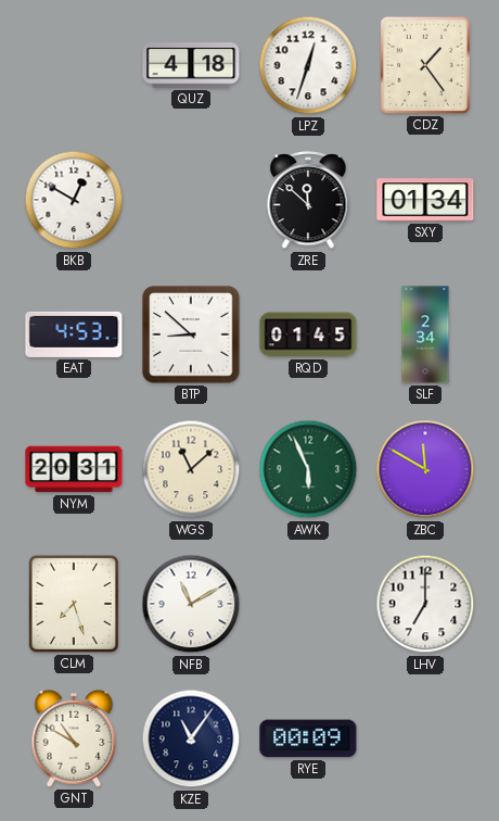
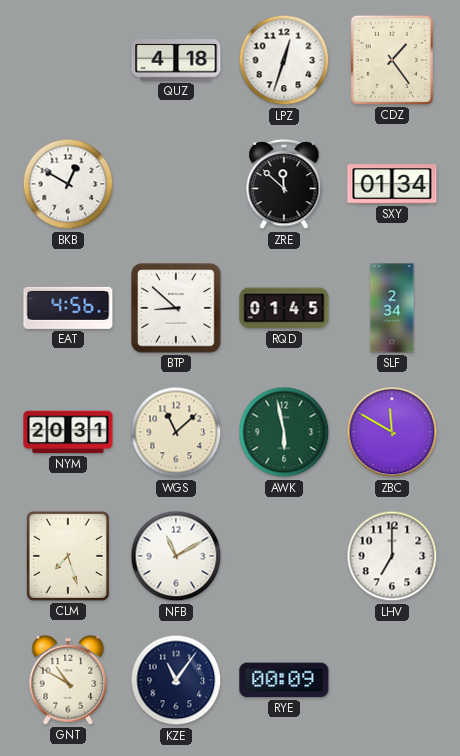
EAT: 4:53 -> 4:56
AWK: 5:56 -> 5:58
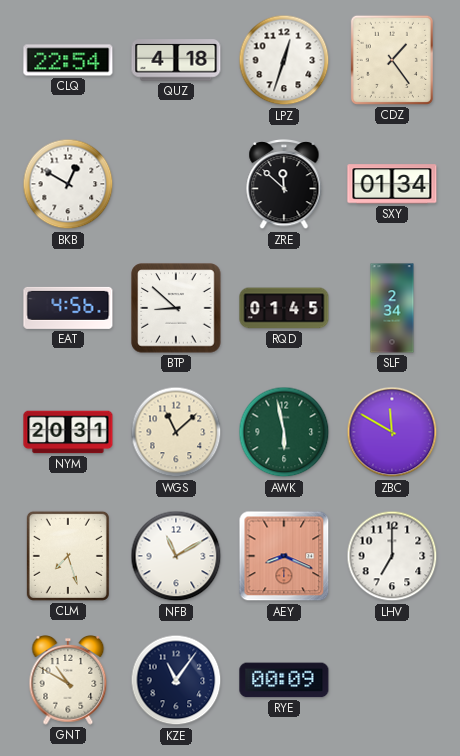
CLQ: none -> 22:54
AEY: none -> 8:19
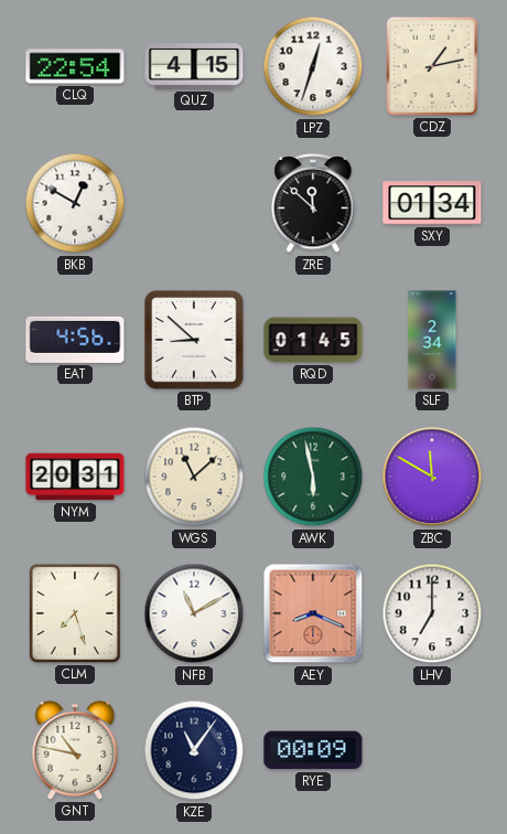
QUZ: 4:18 -> 4:15
CDZ: 1:24 -> 1:13
GNT: 10:50 -> 10:47
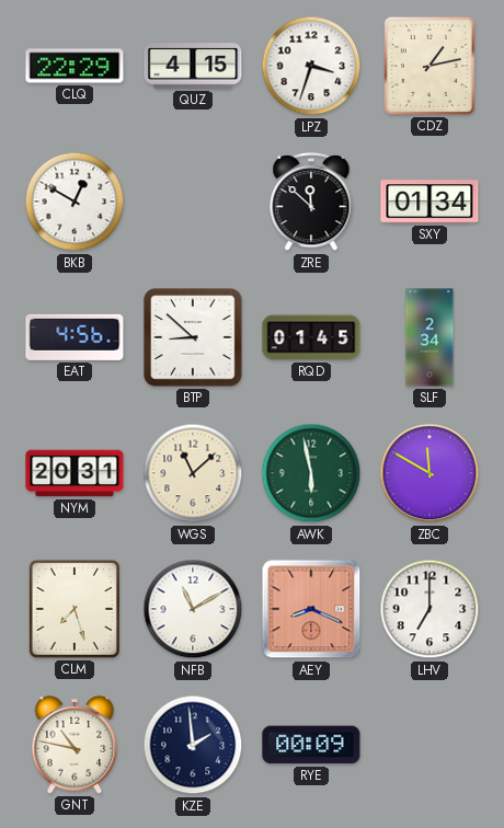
CLQ: 22:54 -> 22:29
LPZ: 12:33 -> 3:33
KZE: 11:06 -> 1:59
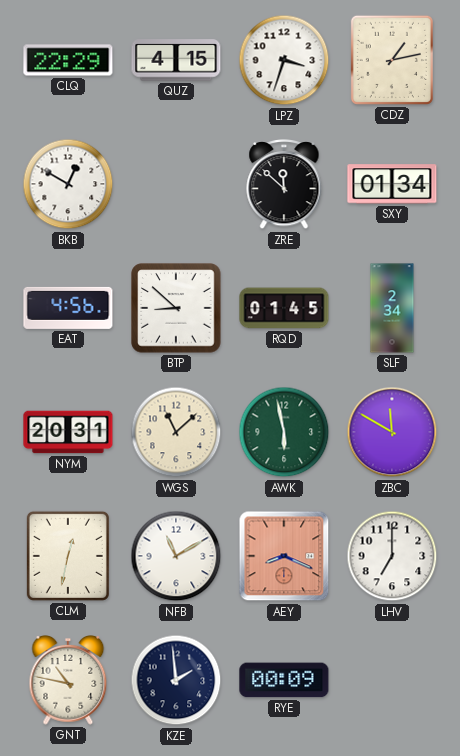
CLM: 7:27 -> 12:32
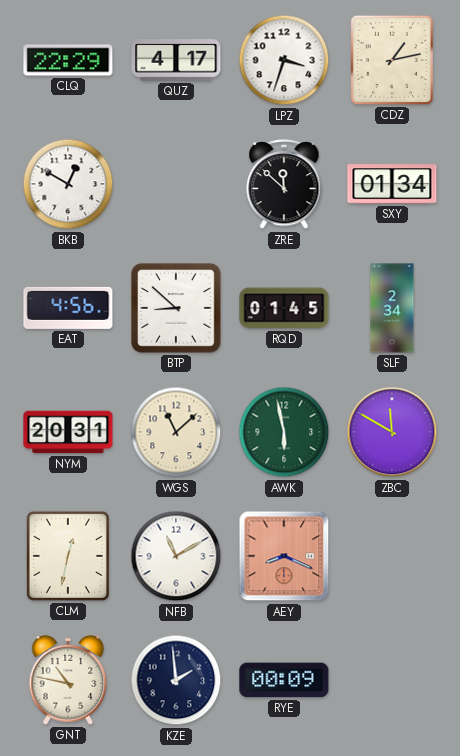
QUZ: 4:15 -> 4:17
LHV: 7:00 -> none
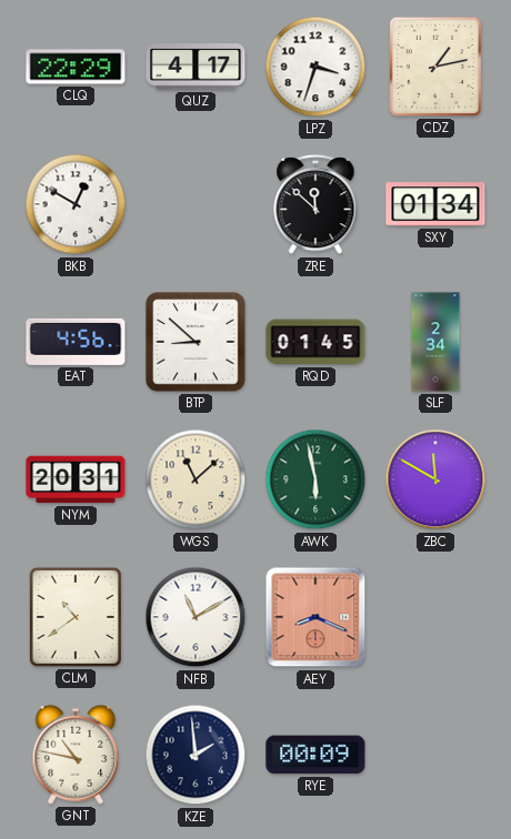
CLM: 12:32 -> 10:39
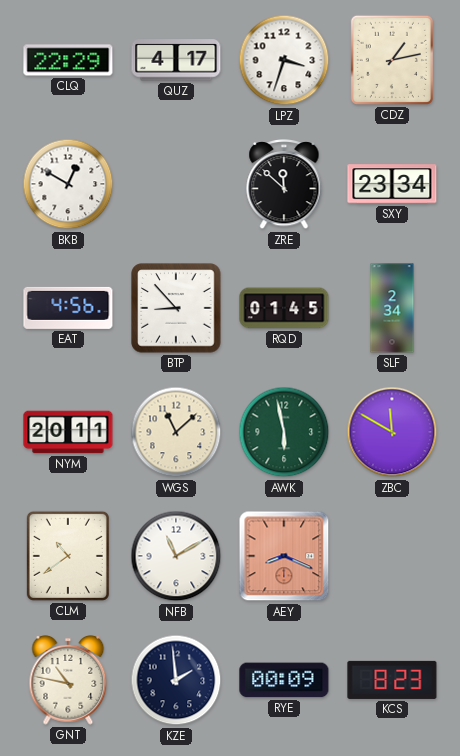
SXY: 01:34 -> 23:34
BTP: 8:52 -> 8:53
NYM: 20:31 -> 20:11
KCS: none -> 8:23
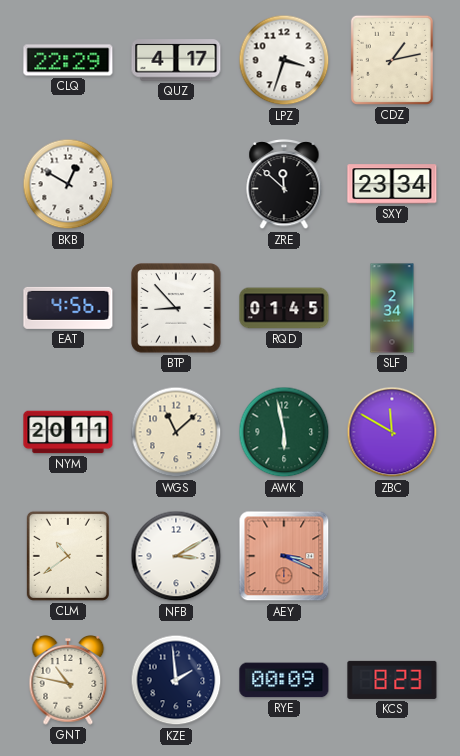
NFB: 11:10 -> 3:10
AEY: 8:19 -> 3:19
